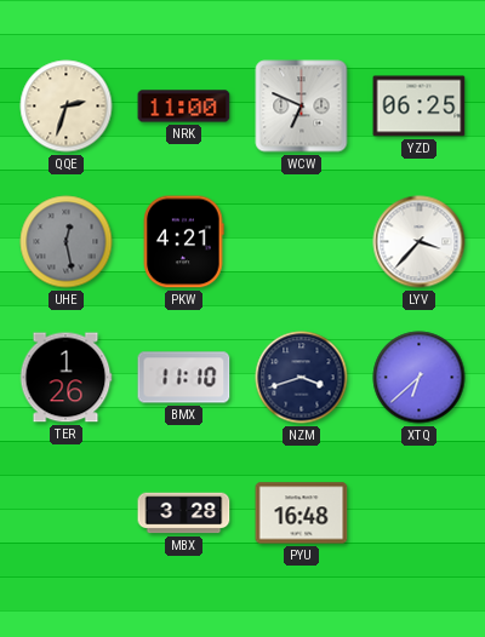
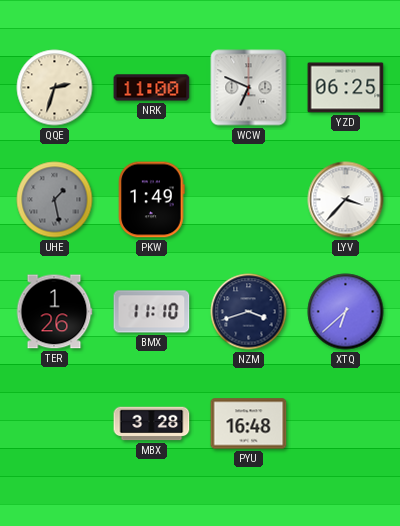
UHE: 12:28 -> 1:28
PKW: 4:21 -> 1:49
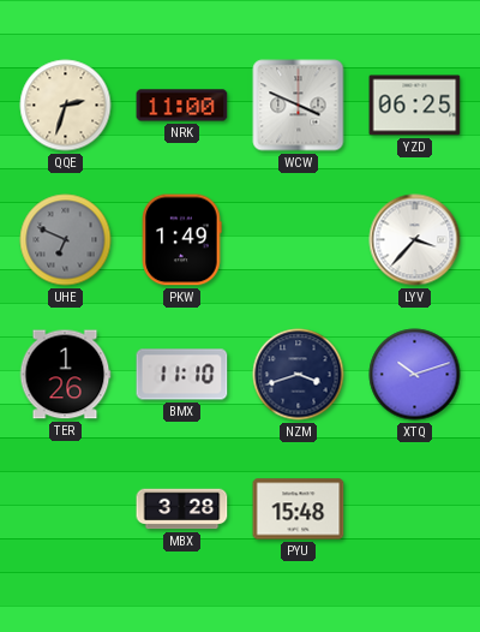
WCW: 6:49 -> 3:49
UHE: 1:28 -> 6:49
XTQ: 6:38 -> 10:12
PYU: 16:48 -> 15:48
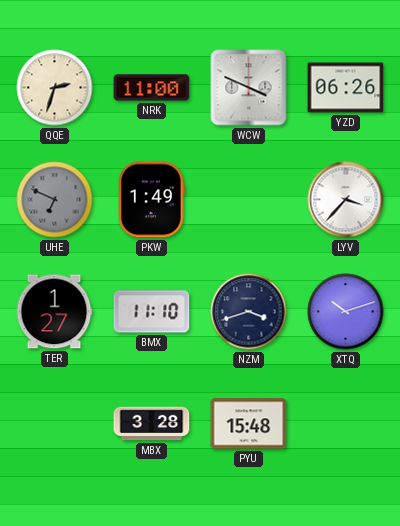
YZD: 06:25 -> 06:26
TER: 1:26 -> 1:27
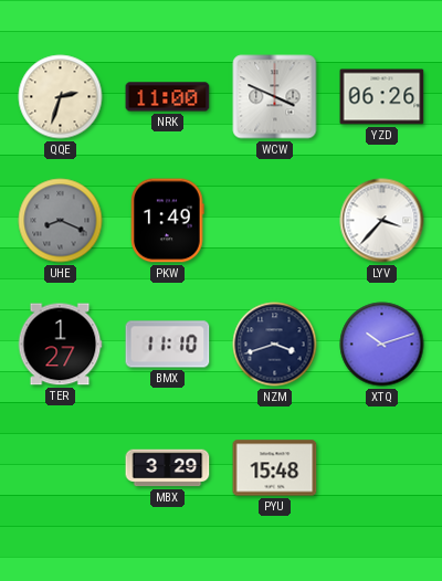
UHE: 6:49 -> 8:19
MBX: 3:28 -> 3:29
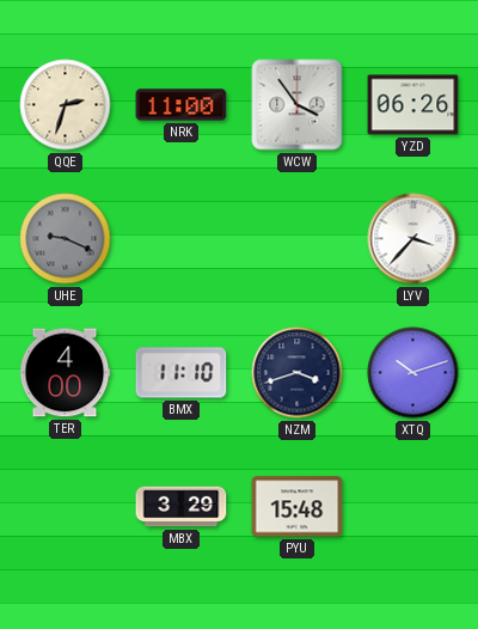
WCW: 3:49 -> 3:54
UHE: 8:19 -> 9:19
PKW: 1:49 -> none
TER: 1:27 -> 4:00
